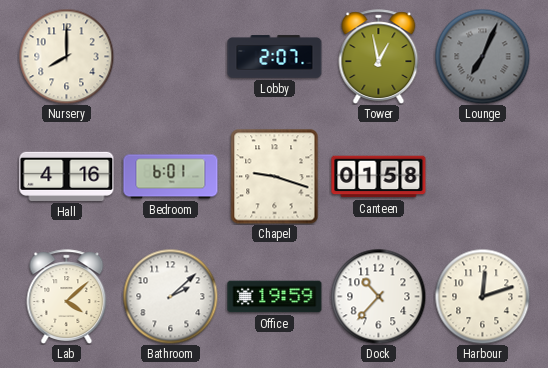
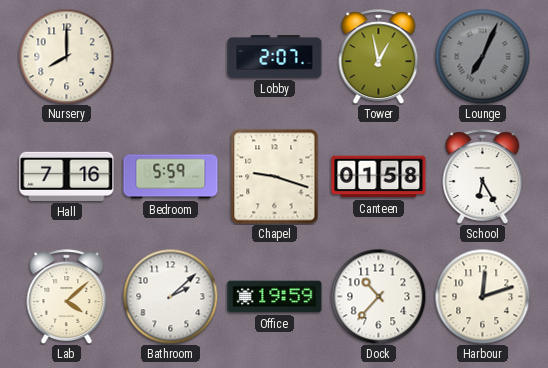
Hall: 4:16 -> 7:16
Bedroom: 6:01 -> 5:59
School: none -> 6:25
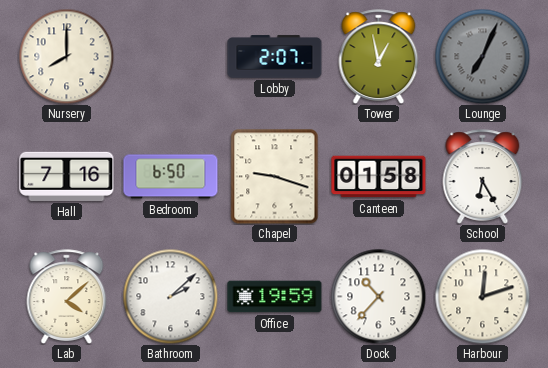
Bedroom: 5:59 -> 6:50
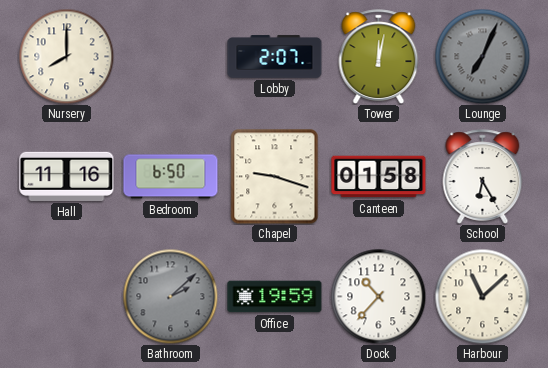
Tower: 12:58 -> 12:02
Hall: 7:16 -> 11:16
Lab: 4:08 -> none
Bathroom dial: white -> grey
Harbour: 12:12 -> 11:08
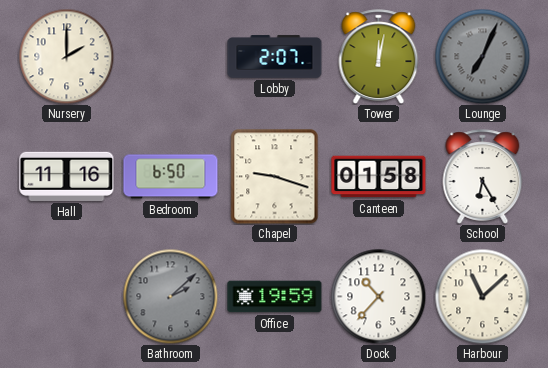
Nursery: 8:00 -> 2:00
